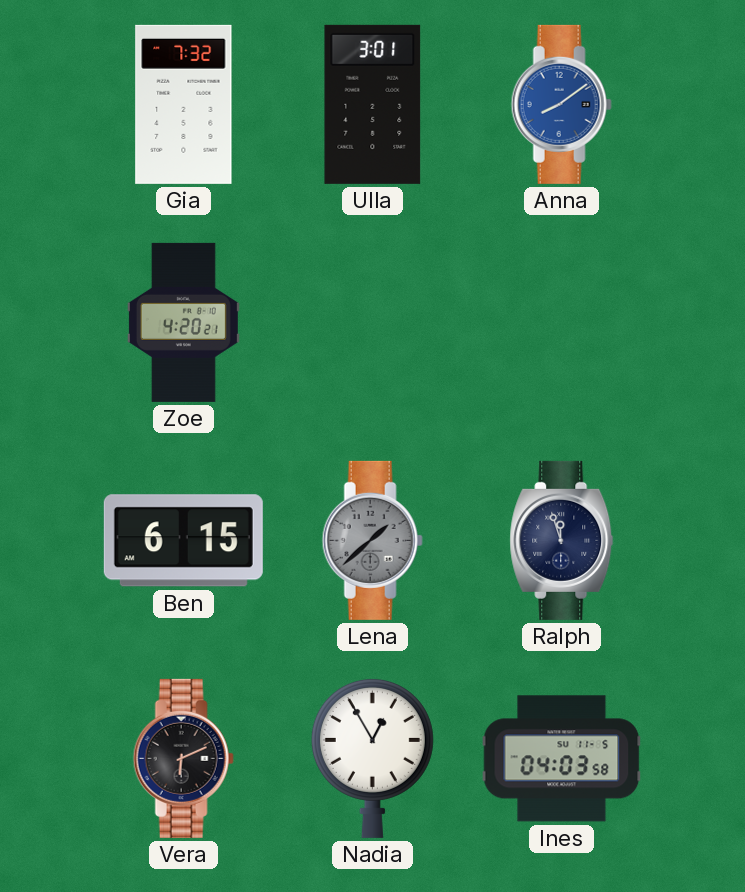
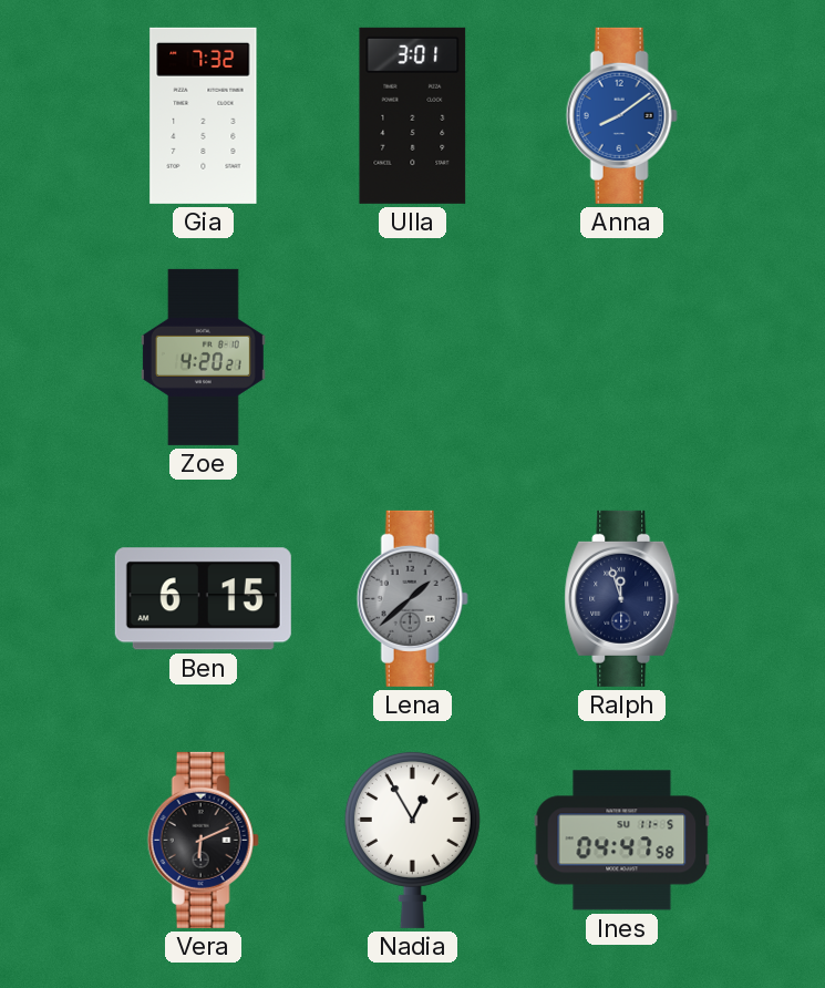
Ines: 04:03 -> 04:47
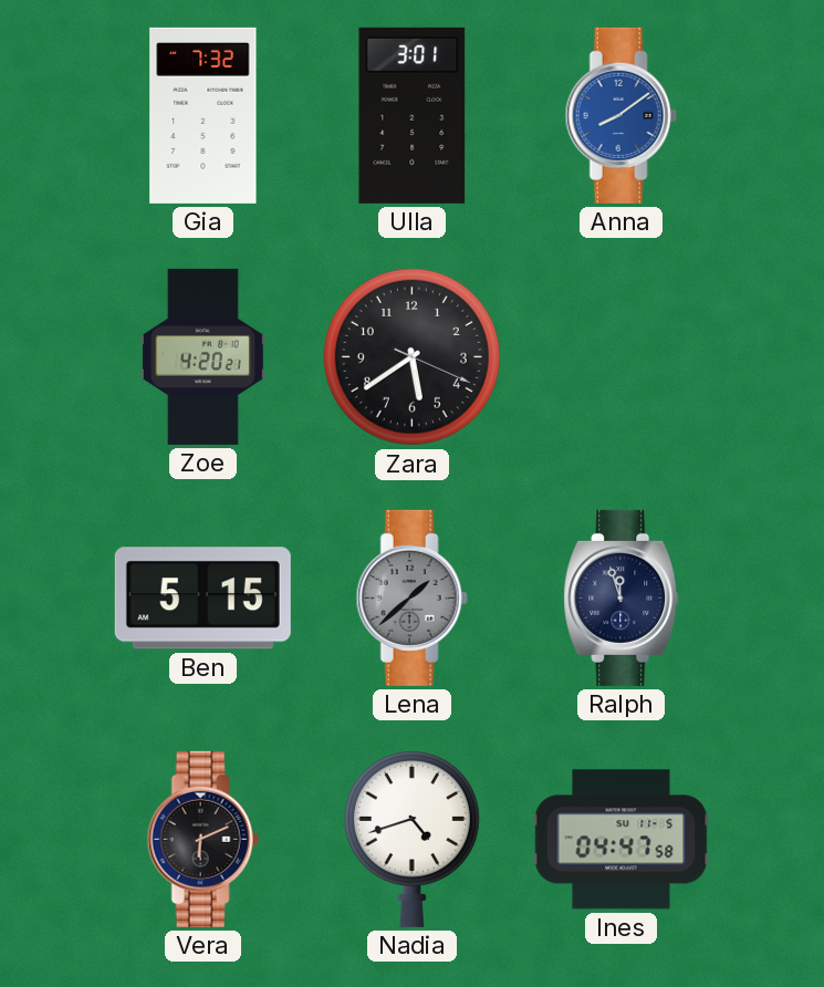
Zara: none -> 5:39
Ben: 6:15 -> 5:15
Nadia: 12:55 -> 4:42
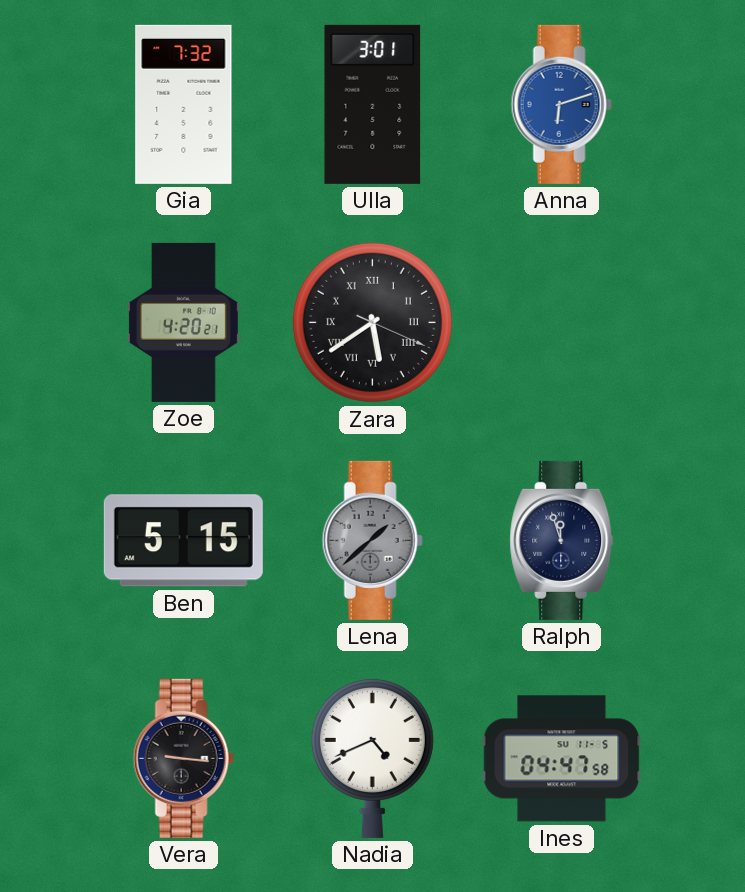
Anna: 8:09 -> 6:12
Zara numerals: Arabic -> Roman
Vera: 6:11 -> 9:16
Nadia: 4:42 -> 4:41
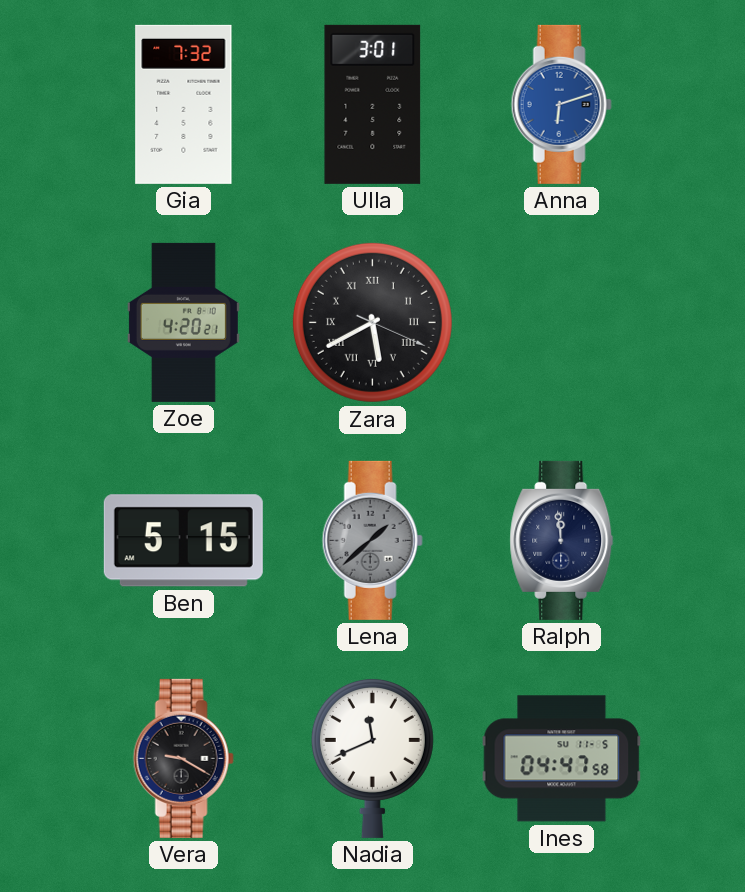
Zara: 5:39 -> 5:40
Ralph: 11:57 -> 11:59
Vera: 9:16 -> 9:20
Nadia: 4:41 -> 11:41
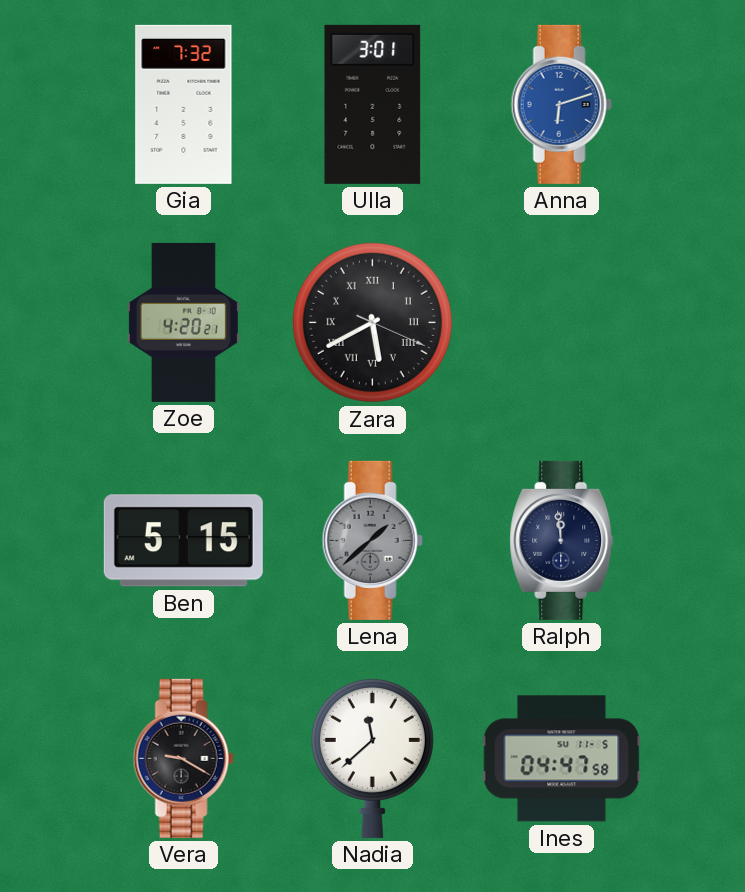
Nadia: 11:41 -> 11:38
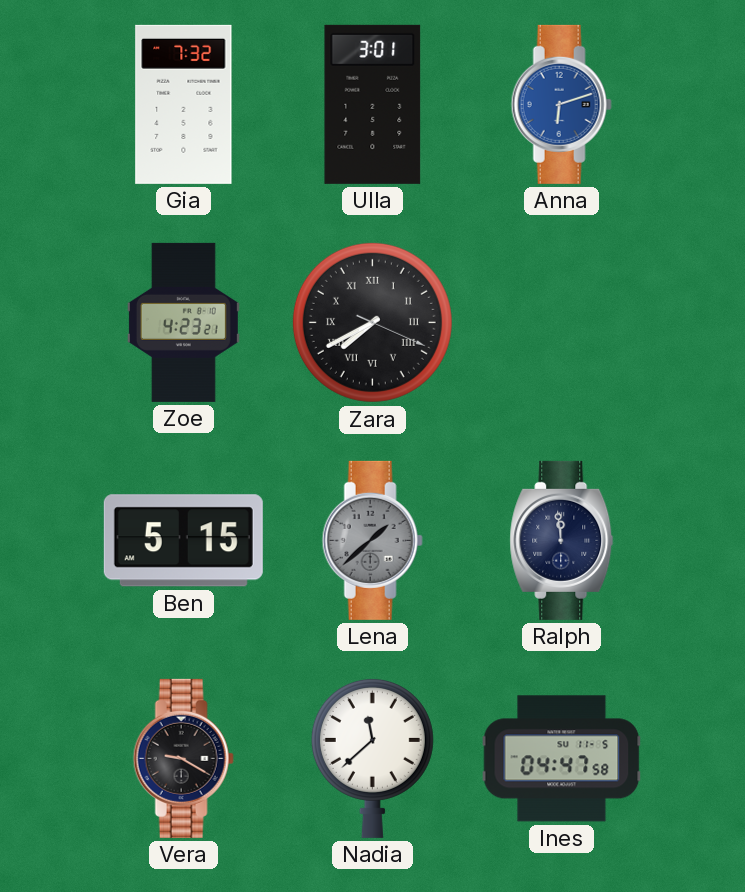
Zoe: 4:20 -> 4:23
Zara: 5:40 -> 7:40
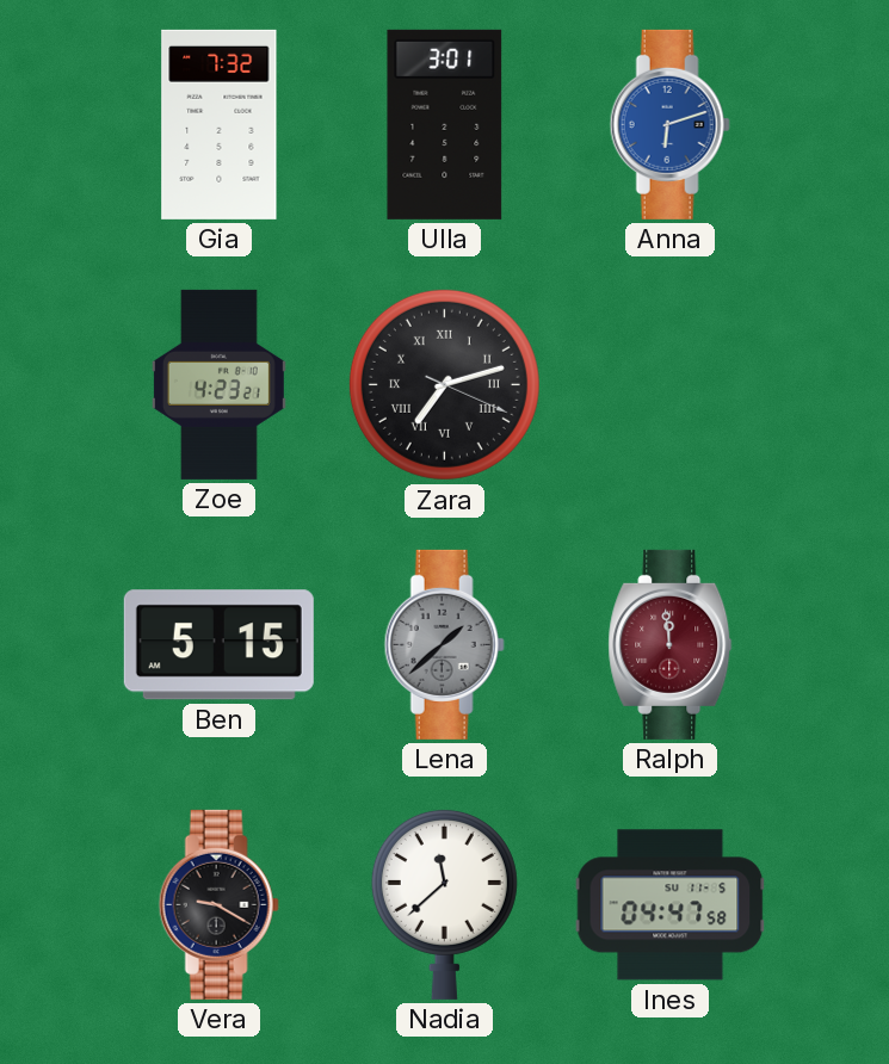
Zara: 7:40 -> 7:12
Ralph dial: navy -> burgundy
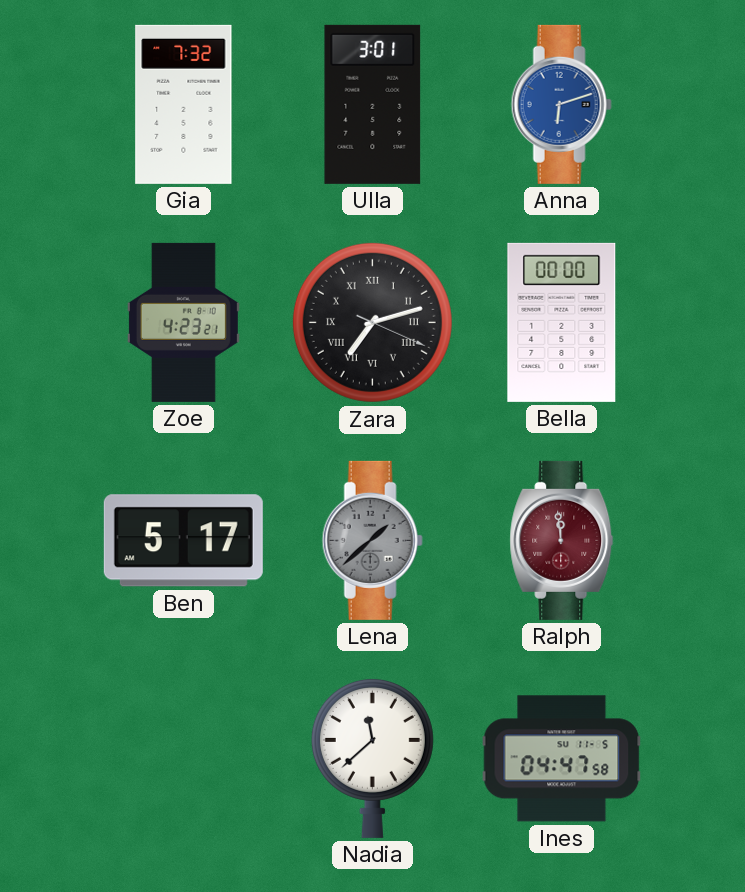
Bella: none -> 00:00
Ben: 5:15 -> 5:17
Vera: 9:20 -> none
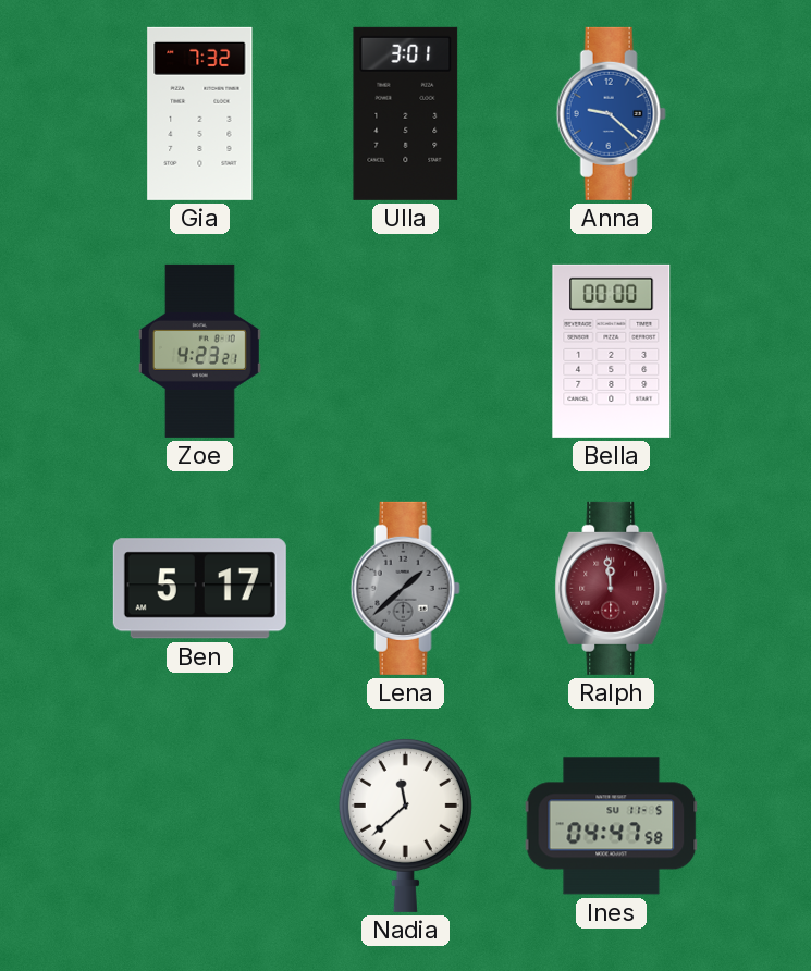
Anna: 6:12 -> 9:22
Zara: 7:12 -> none
